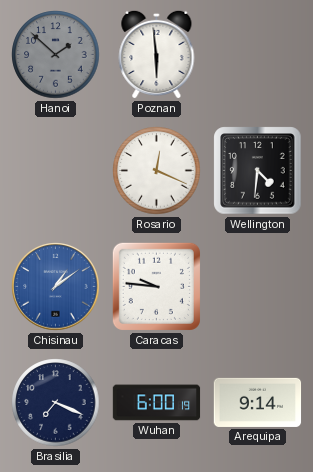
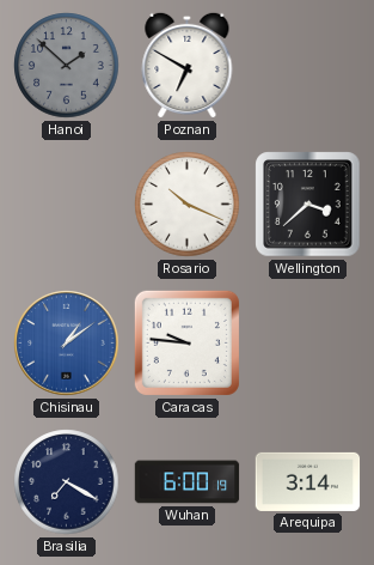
Poznan: 5:59 -> 6:50
Rosario: 12:19 -> 10:19
Wellington: 4:31 -> 3:38
Brasilia: 7:19 -> 7:20
Arequipa: 9:14 -> 3:14
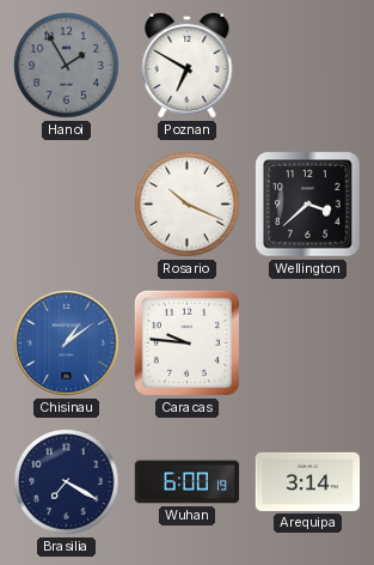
Hanoi: 1:52 -> 1:55
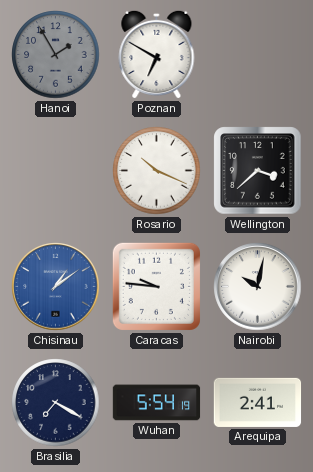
Nairobi: none -> 10:02
Wuhan: 6:00 -> 5:54
Arequipa: 3:14 -> 2:41
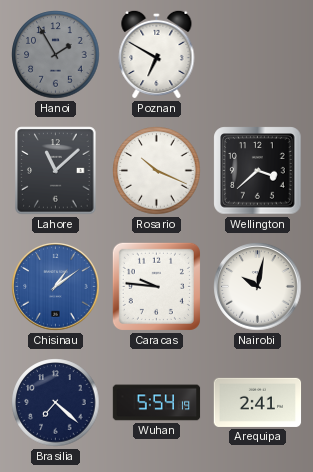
Lahore: none -> 11:08
Brasilia: 7:20 -> 7:22
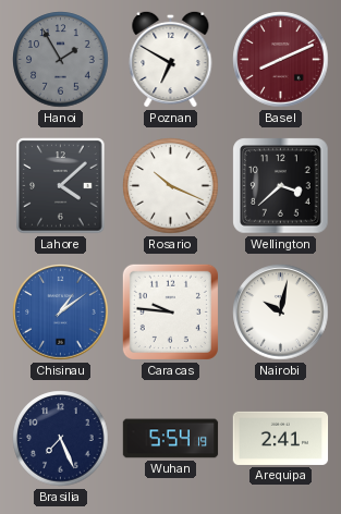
Basel: none -> 8:11
Lahore: 11:08 -> 4:08
Brasilia: 7:22 -> 7:26
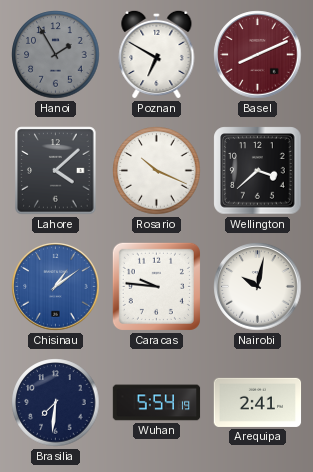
Brasilia: 7:26 -> 7:31
